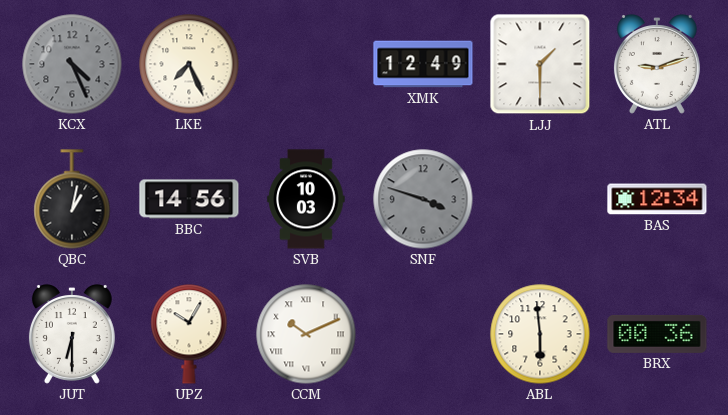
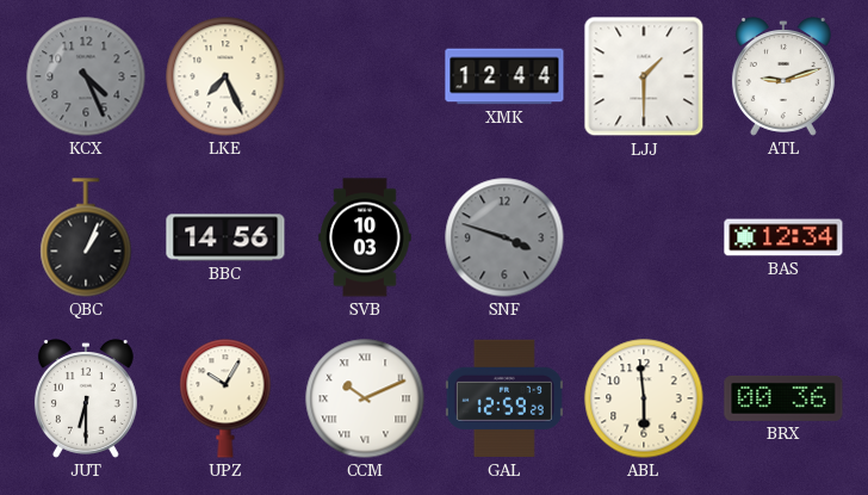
XMK: 12:49 -> 12:44
QBC: 1:02 -> 1:04
GAL: none -> 12:59
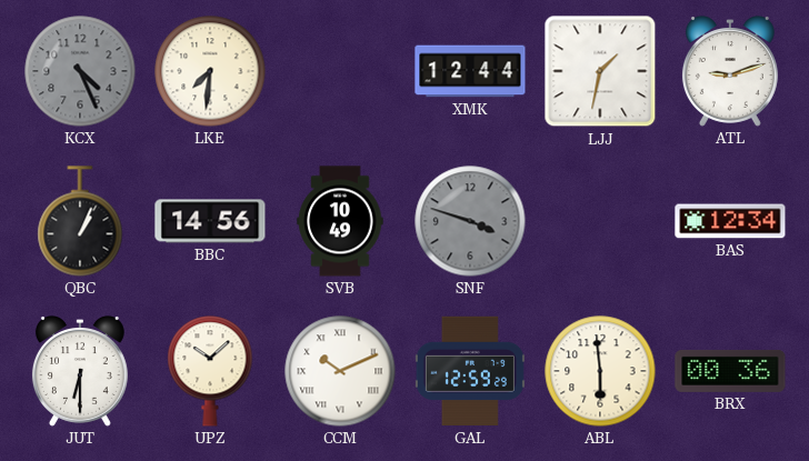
LKE: 7:26 -> 7:31
LJJ: 1:30 -> 1:32
SVB: 10:03 -> 10:49
UPZ: 10:05 -> 10:08
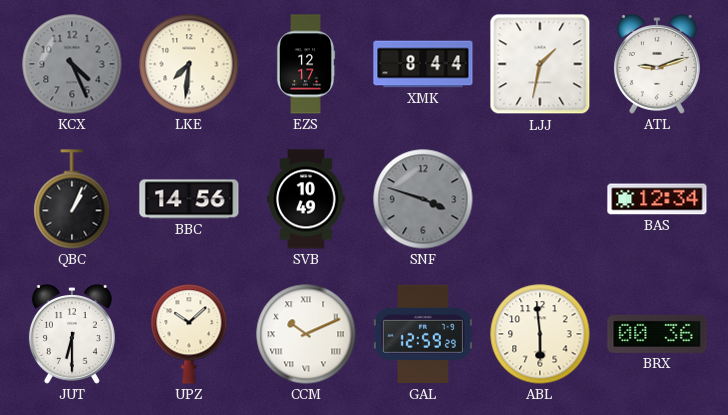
EZS: none -> 12:17
XMK: 12:44 -> 8:44
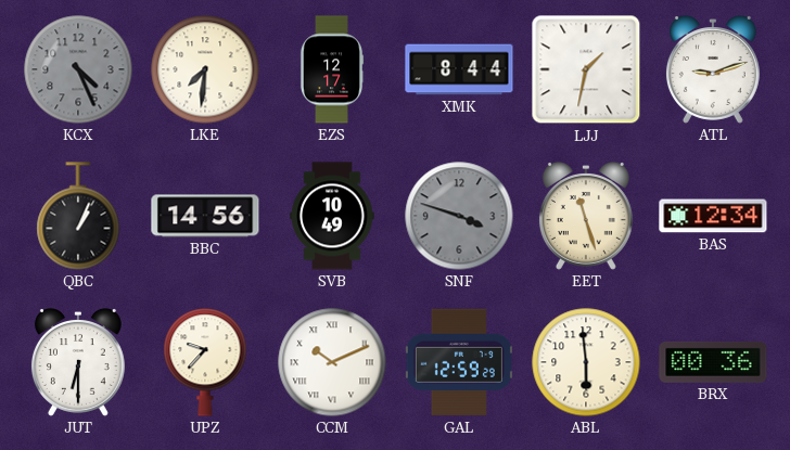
EET: none -> 11:27
UPZ: 10:08 -> 9:37
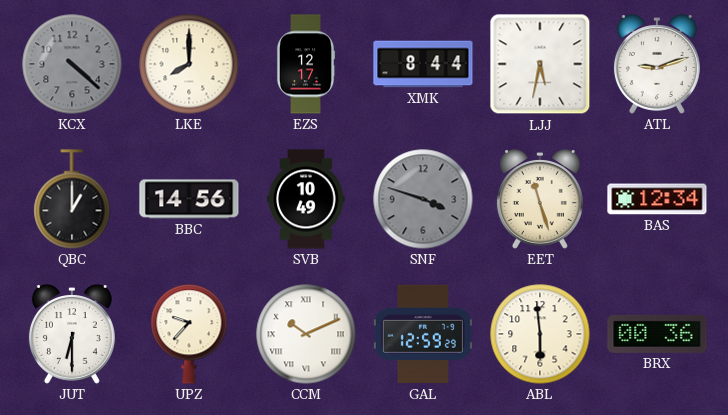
KCX: 4:26 -> 4:22
LKE: 7:31 -> 8:00
LJJ: 1:32 -> 5:32
QBC: 1:04 -> 1:00
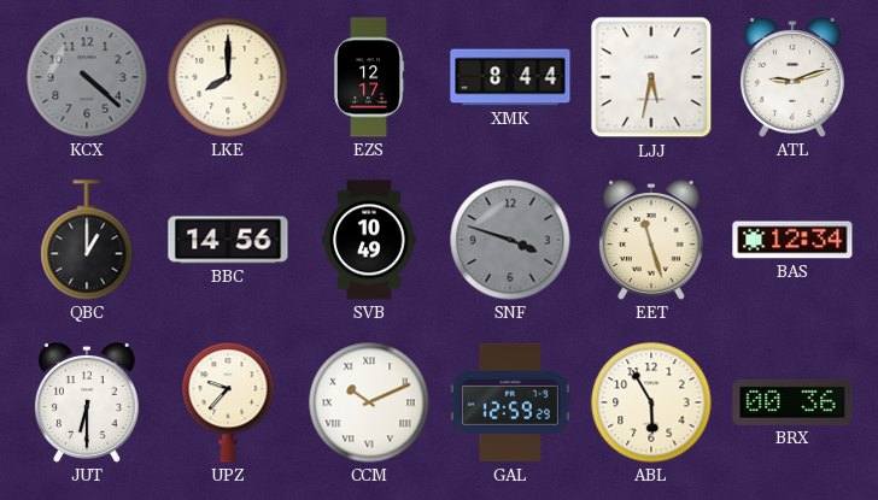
ABL: 5:59 -> 5:55
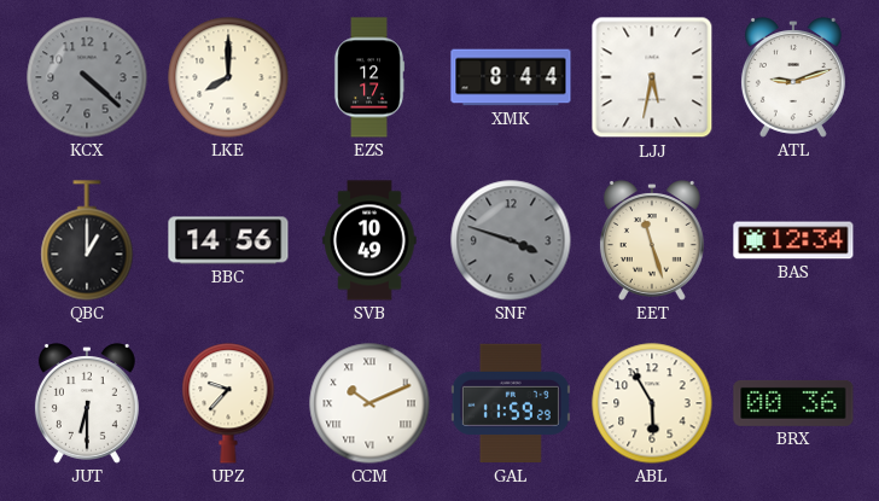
GAL: 12:59 -> 11:59
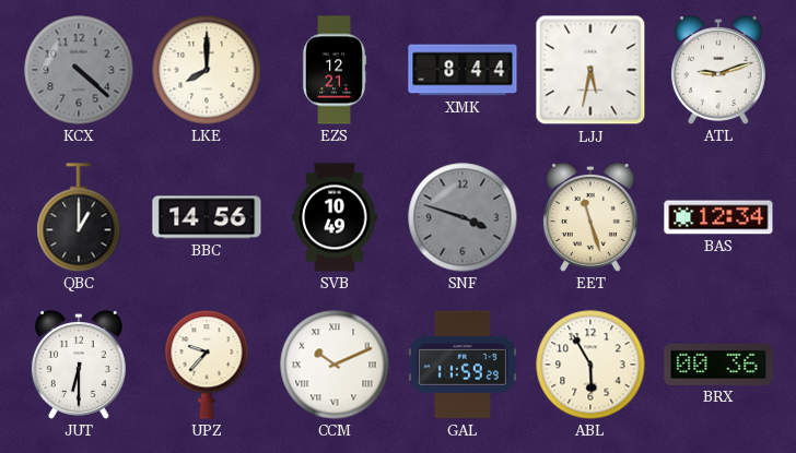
EZS: 12:17 -> 12:21
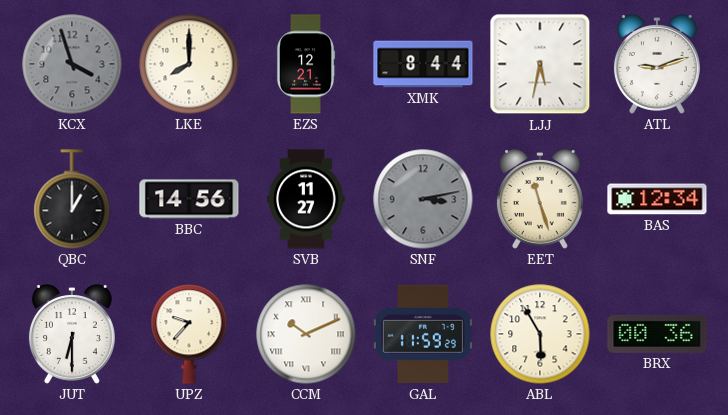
KCX: 4:22 -> 3:57
SVB: 10:49 -> 11:27
SNF: 3:48 -> 3:13
